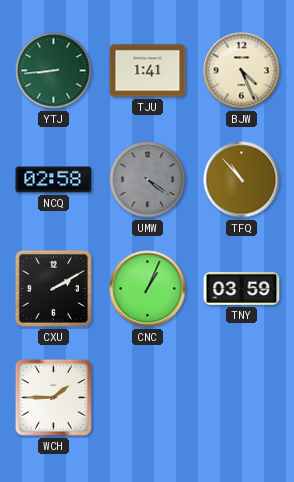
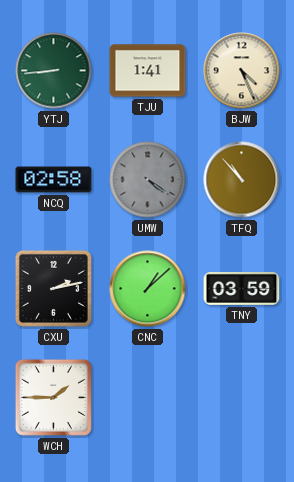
CXU: 2:10 -> 2:13
CNC: 1:04 -> 1:08
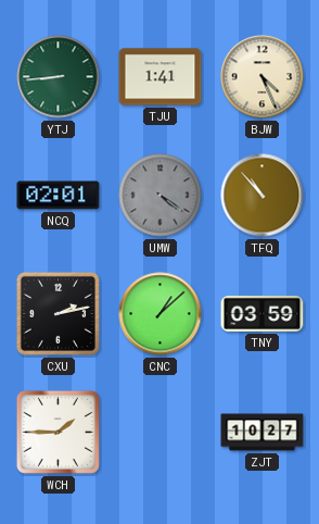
NCQ: 02:58 -> 02:01
ZJT: none -> 10:27
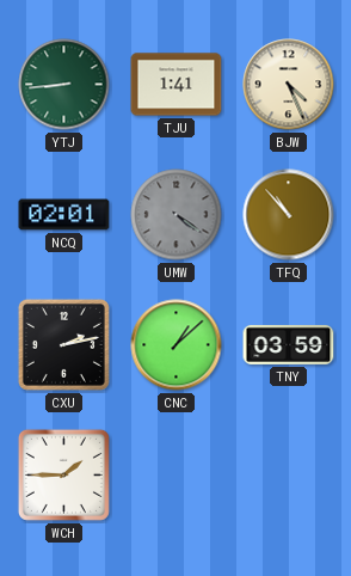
ZJT: 10:27 -> none
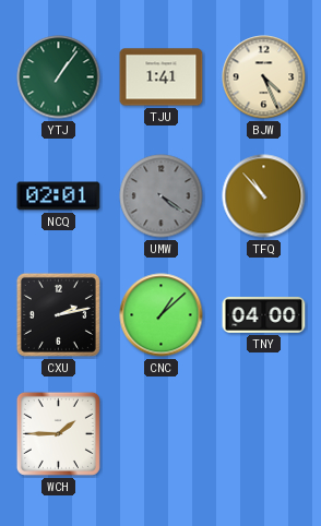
YTJ: 8:44 -> 1:06
TNY: 03:59 -> 04:00
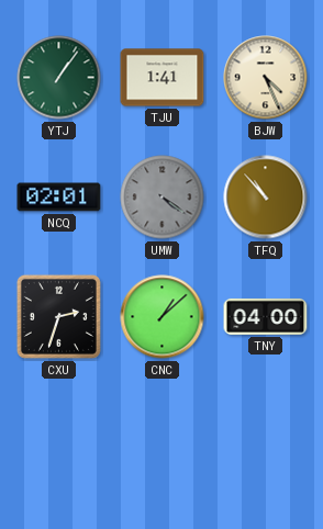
CXU: 2:13 -> 2:33
WCH: 1:45 -> none
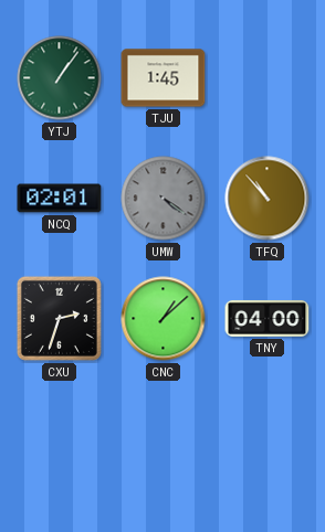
TJU: 1:41 -> 1:45
BJW: 4:26 -> none
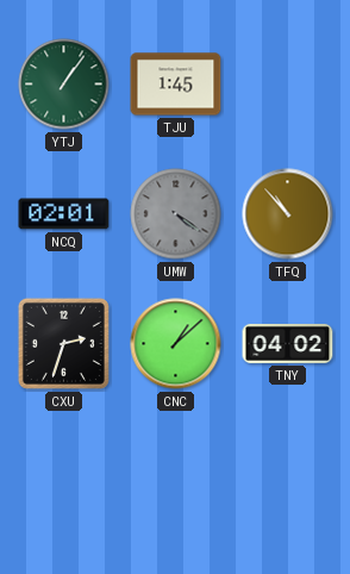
TNY: 04:00 -> 04:02
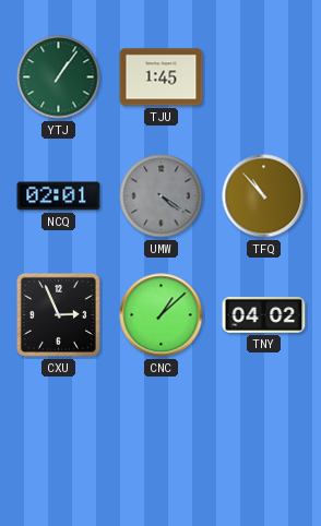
CXU: 2:33 -> 2:56
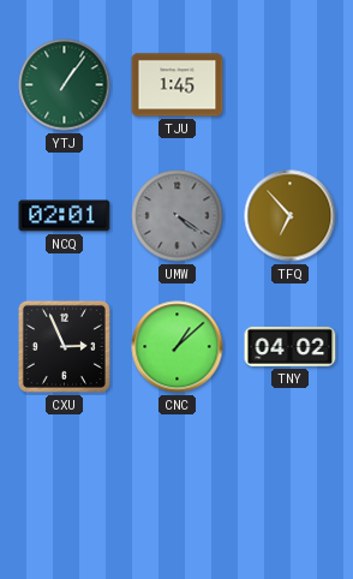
TFQ: 10:53 -> 6:53
